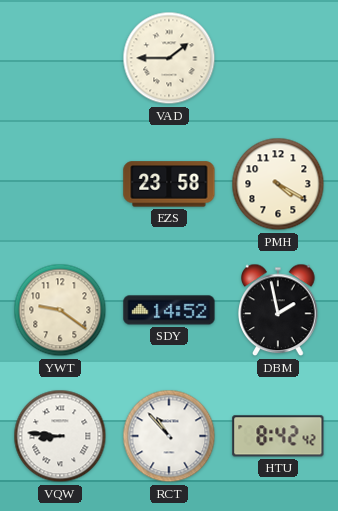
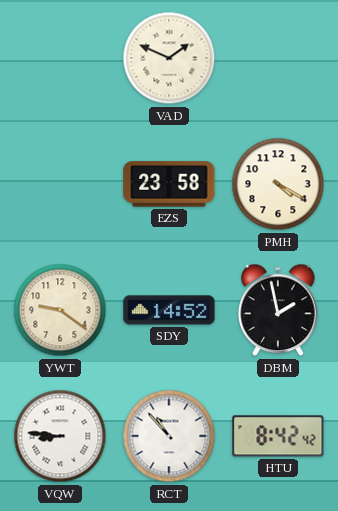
VAD: 1:45 -> 1:49
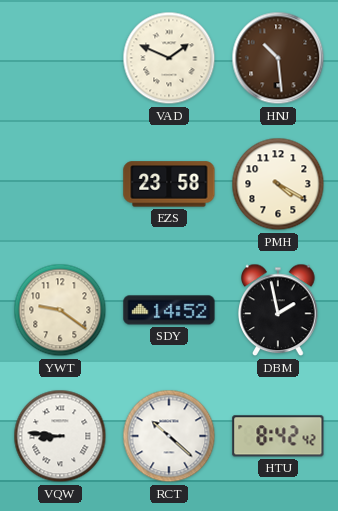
HNJ: none -> 10:29
RCT: 10:53 -> 10:22
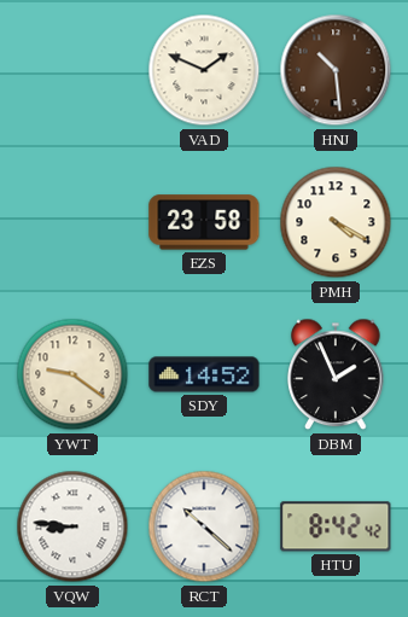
DBM: 1:58 -> 1:56
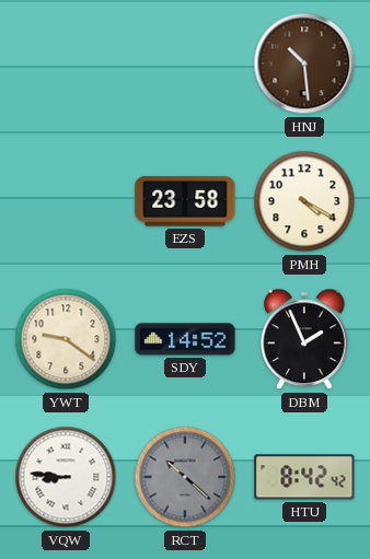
VAD: 1:49 -> none
RCT dial: white -> grey
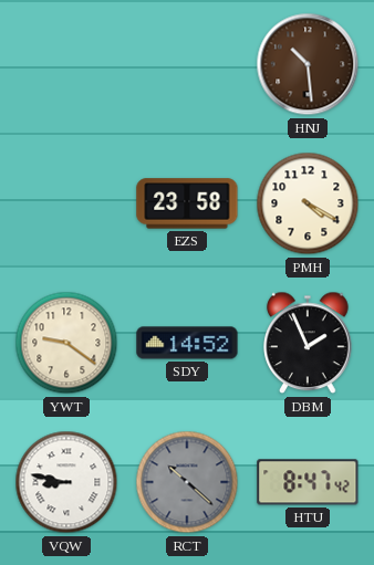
VQW: 8:46 -> 8:47
HTU: 8:42 -> 8:47
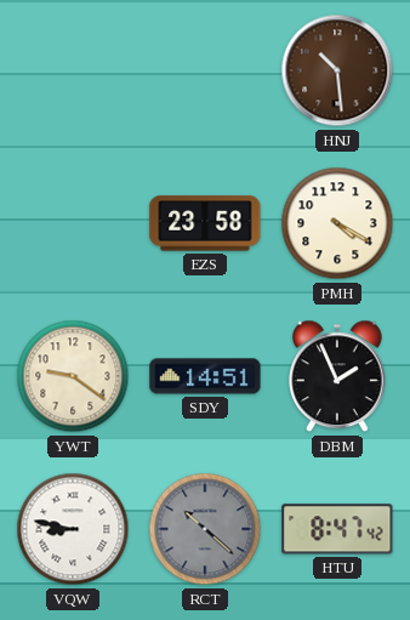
SDY: 14:52 -> 14:51
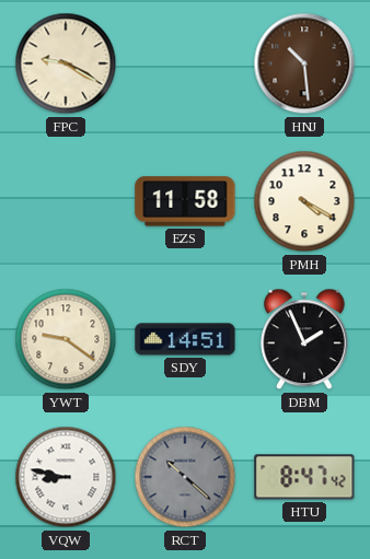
FPC: none -> 9:20
EZS: 23:58 -> 11:58
